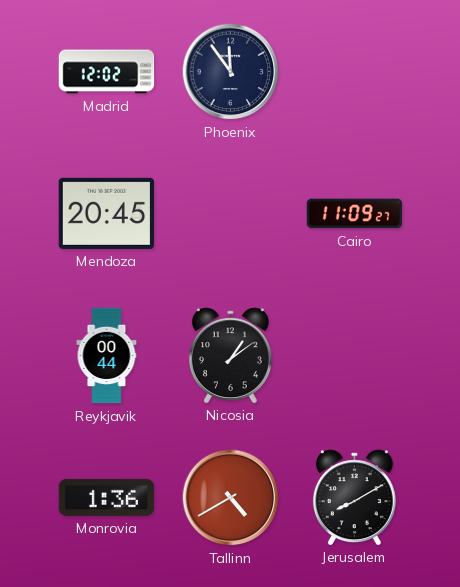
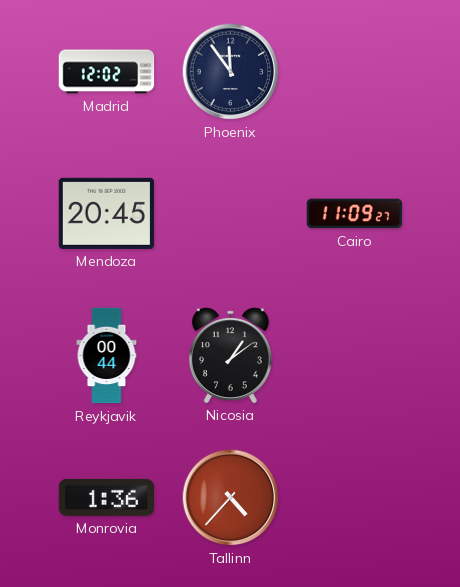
Tallinn: 4:40 -> 4:37
Jerusalem: 8:10 -> none
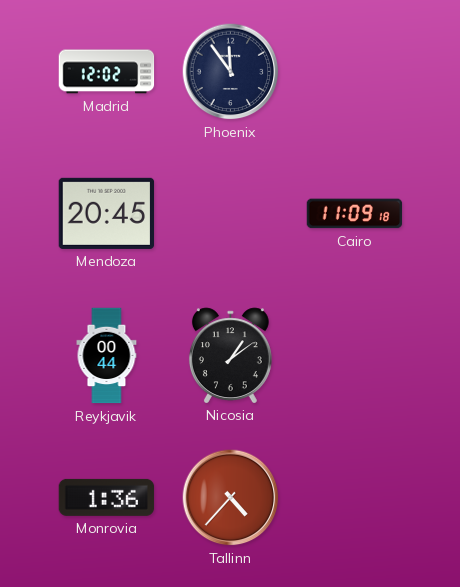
Cairo: 11:09:27 -> 11:09:18
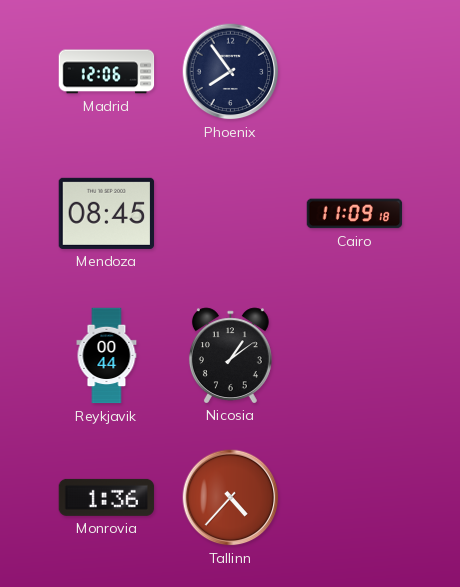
Madrid: 12:02 -> 12:06
Phoenix: 11:54 -> 7:54
Mendoza: 20:45 -> 08:45
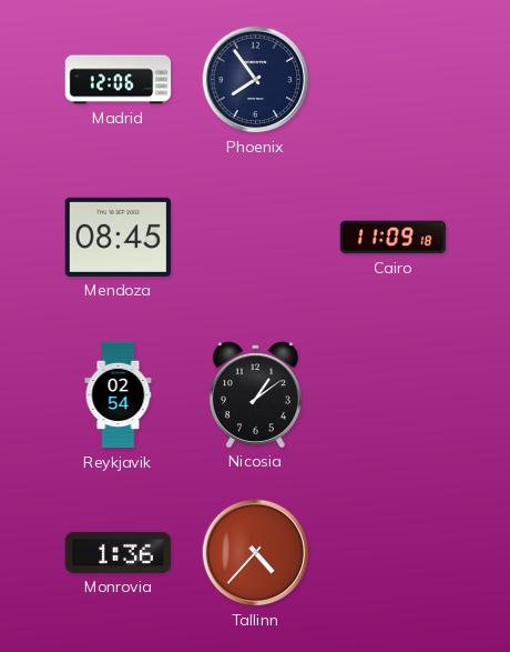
Reykjavik: 00:44 -> 02:54
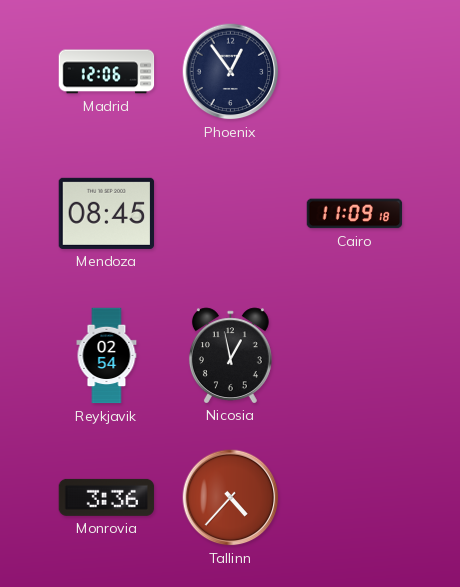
Phoenix: 7:54 -> 12:54
Nicosia: 1:09 -> 12:58
Monrovia: 1:36 -> 3:36
